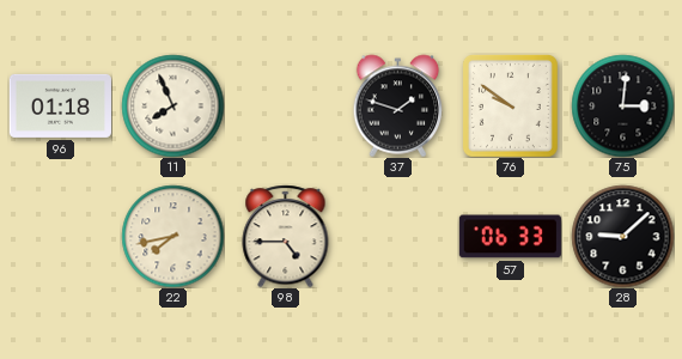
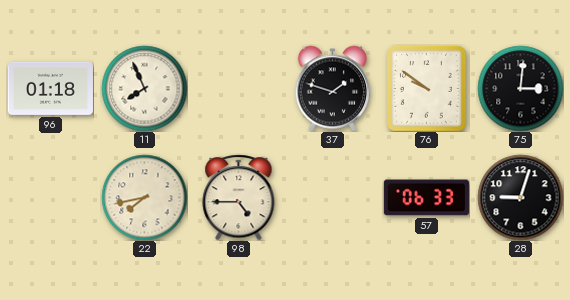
28: 9:08 -> 9:03
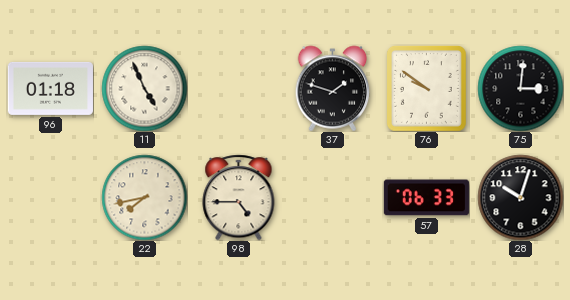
11: 7:56 -> 4:56
28: 9:03 -> 10:03
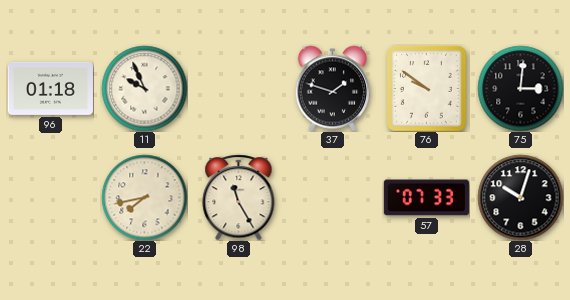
11: 4:56 -> 9:56
98: 4:45 -> 11:25
57: 06:33 -> 07:33
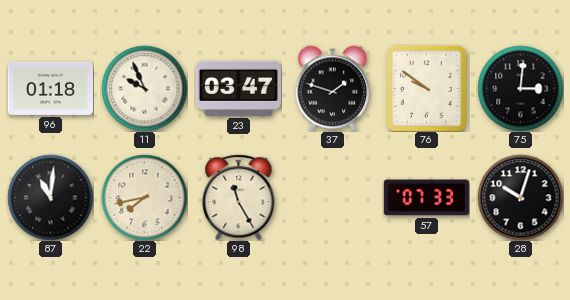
23: none -> 03:47
87: none -> 11:01
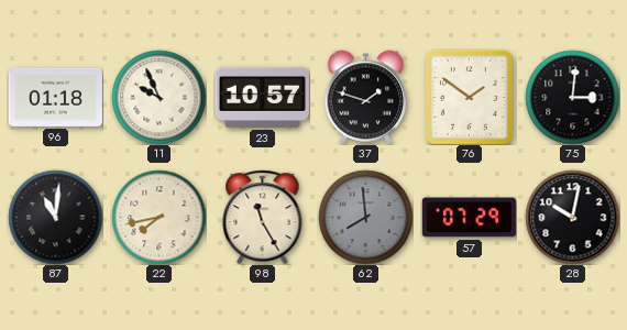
23: 03:47 -> 10:57
76: 9:51 -> 1:51
62: none -> 7:59
57: 07:33 -> 07:29
28: 10:03 -> 10:02
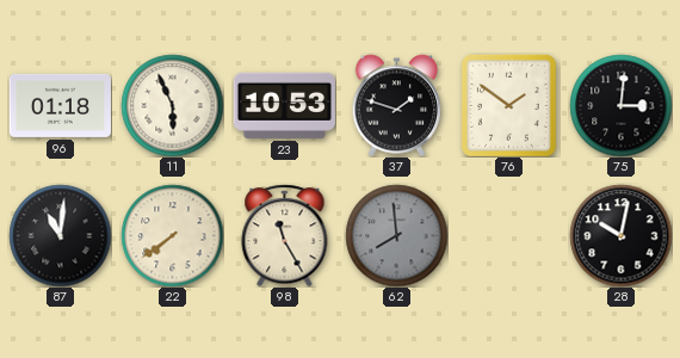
11: 9:56 -> 5:56
23: 10:57 -> 10:53
22: 7:43 -> 7:39
57: 07:29 -> none
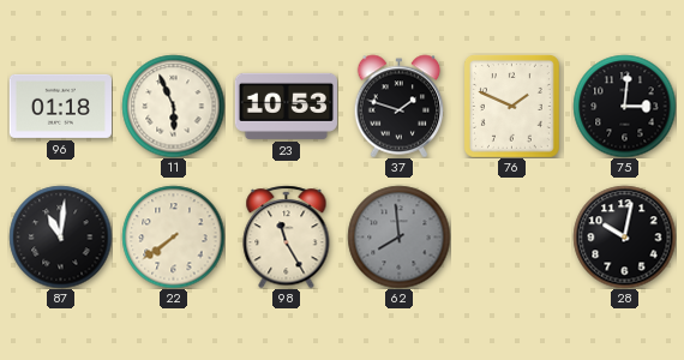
76: 1:51 -> 1:49
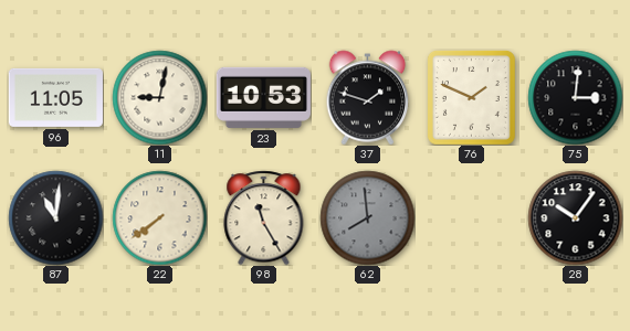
96: 01:18 -> 11:05
11: 5:56 -> 9:02
28: 10:02 -> 10:06
